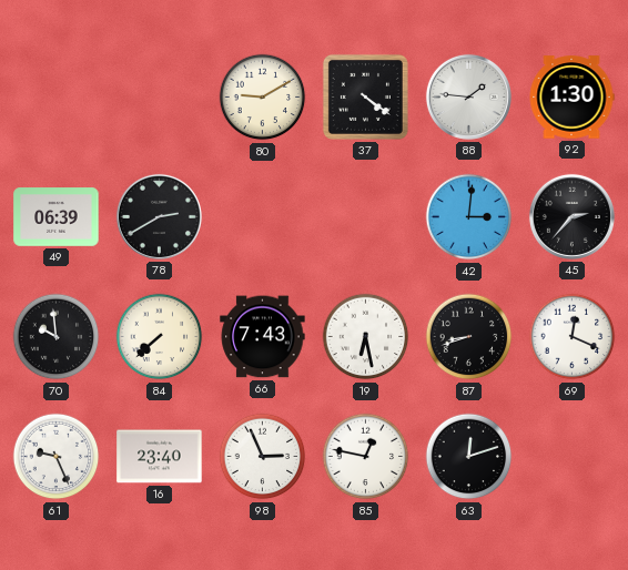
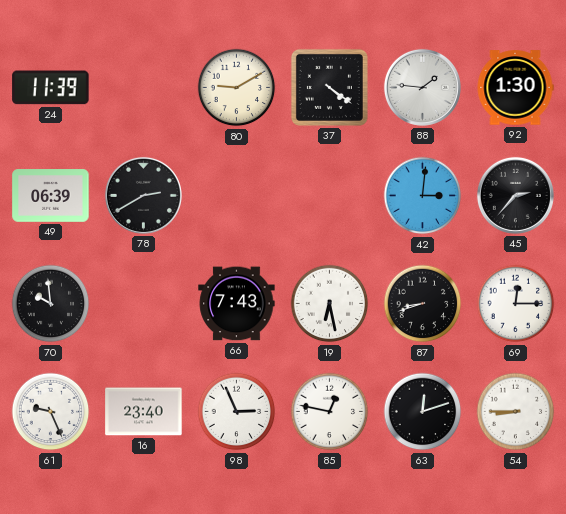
24: none -> 11:39
84: 7:38 -> none
69: 12:19 -> 12:15
54: none -> 8:45
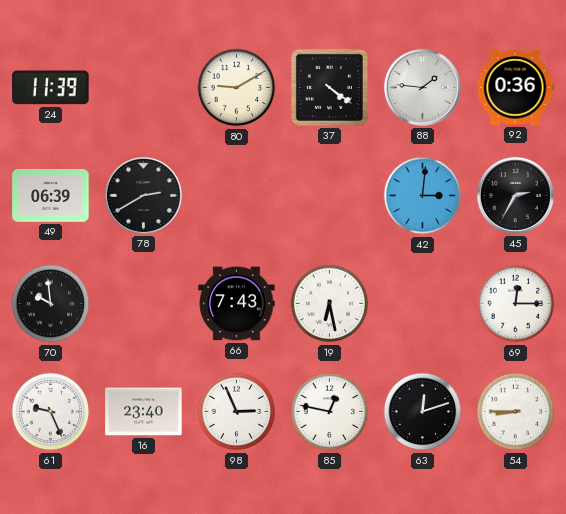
92: 1:30 -> 0:36
45: 2:37 -> 2:35
87: 8:42 -> none
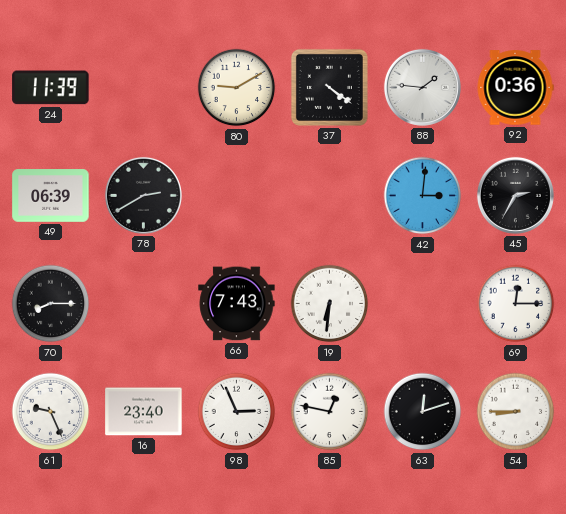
70: 9:59 -> 8:15
19: 6:28 -> 6:31
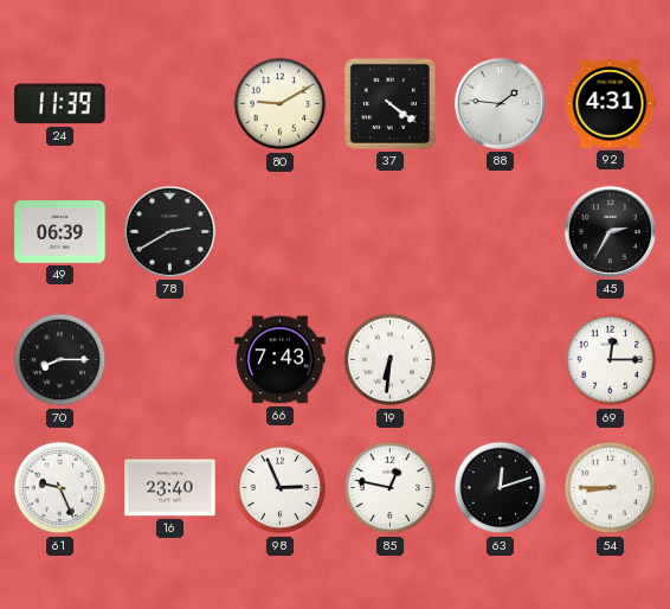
92: 0:36 -> 4:31
42: 3:01 -> none
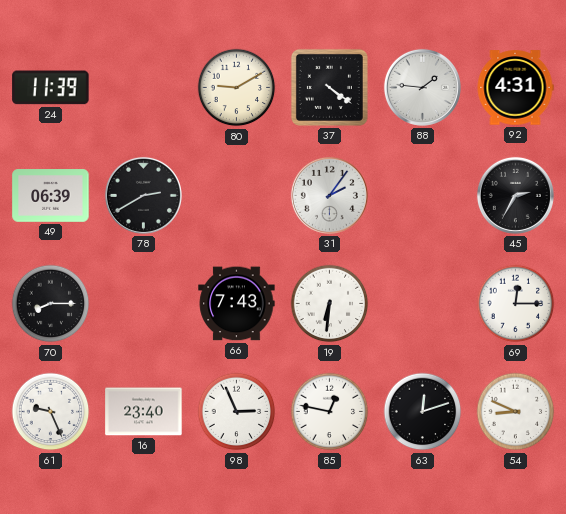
31: none -> 2:06
54: 8:45 -> 8:49
